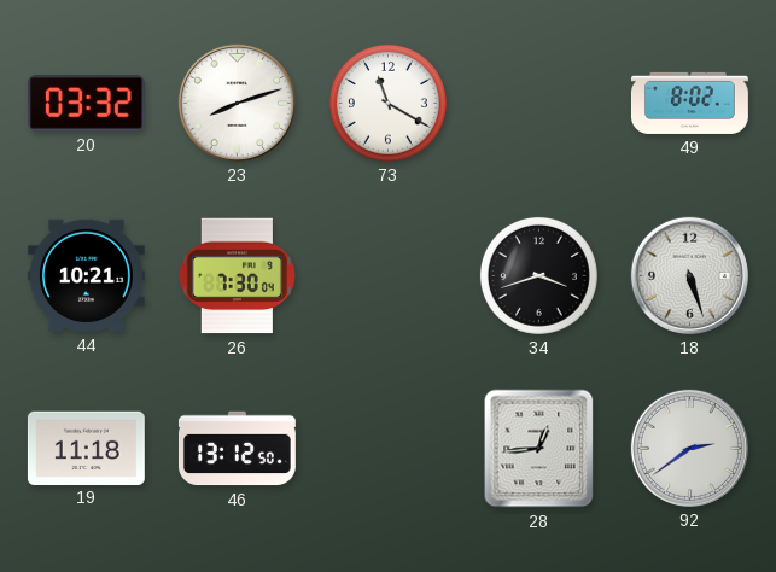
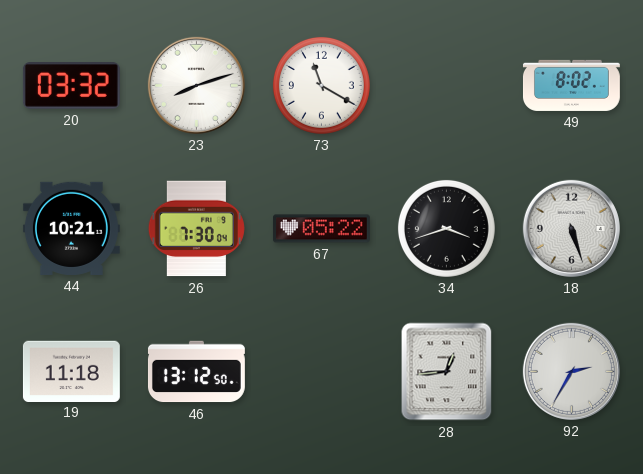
67: none -> 05:22
92: 2:39 -> 2:35
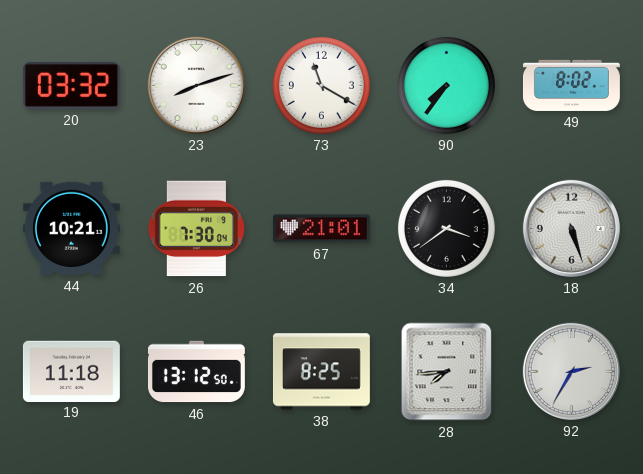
90: none -> 7:36
67: 05:22 -> 21:01
34: 3:42 -> 3:39
38: none -> 8:25
28: 12:44 -> 7:44
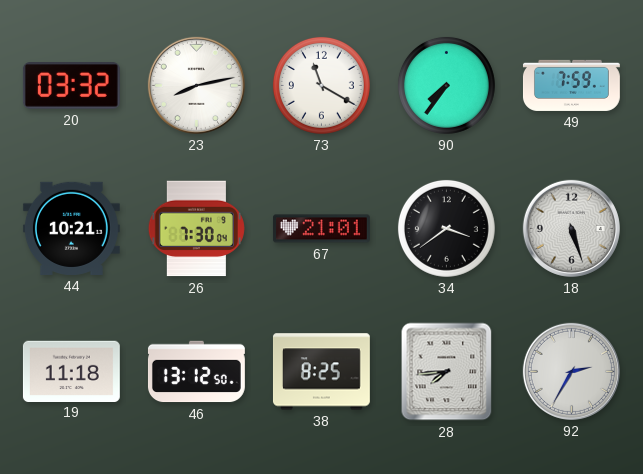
23: 8:12 -> 8:13
49: 8:02 -> 7:59
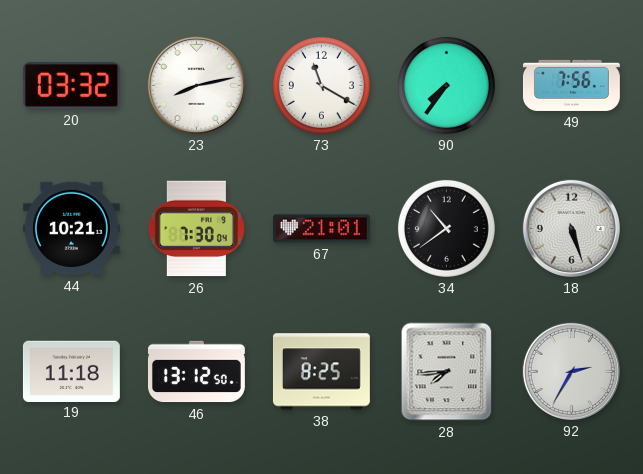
49: 7:59 -> 7:56
34: 3:39 -> 10:39
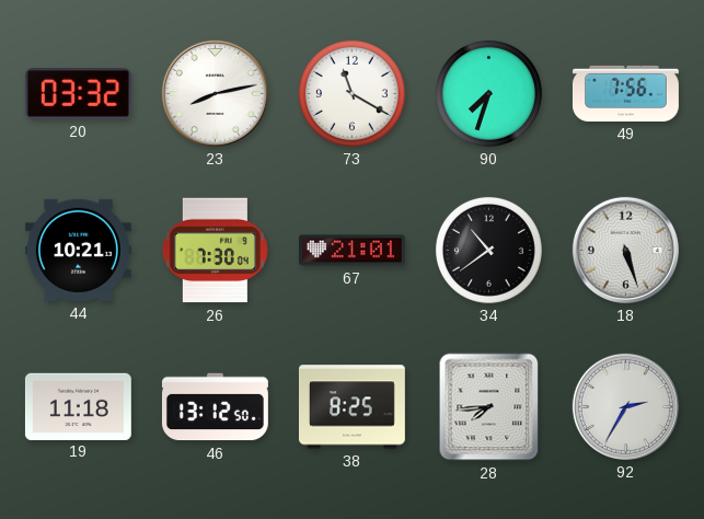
90: 7:36 -> 7:33
